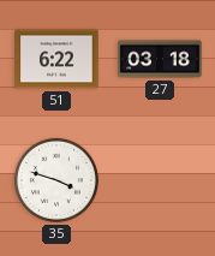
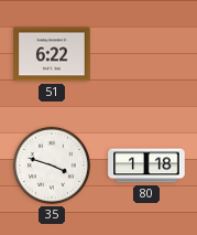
27: 03:18 -> none
80: none -> 1:18
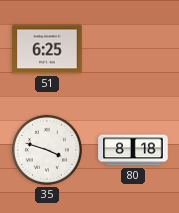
51: 6:22 -> 6:25
80: 1:18 -> 8:18
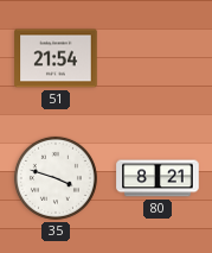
51: 6:25 -> 21:54
80: 8:18 -> 8:21
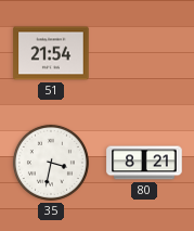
35: 3:48 -> 3:32
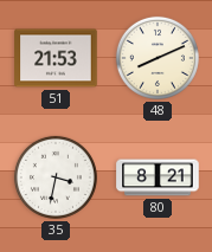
51: 21:54 -> 21:53
48: none -> 8:11
